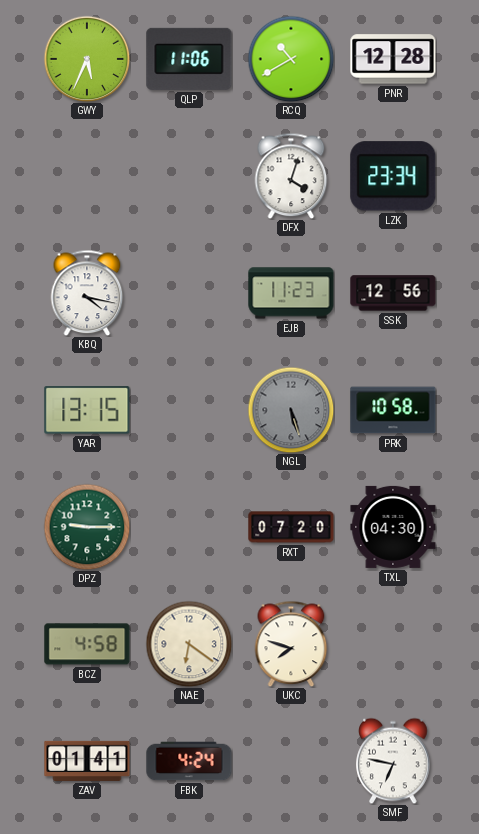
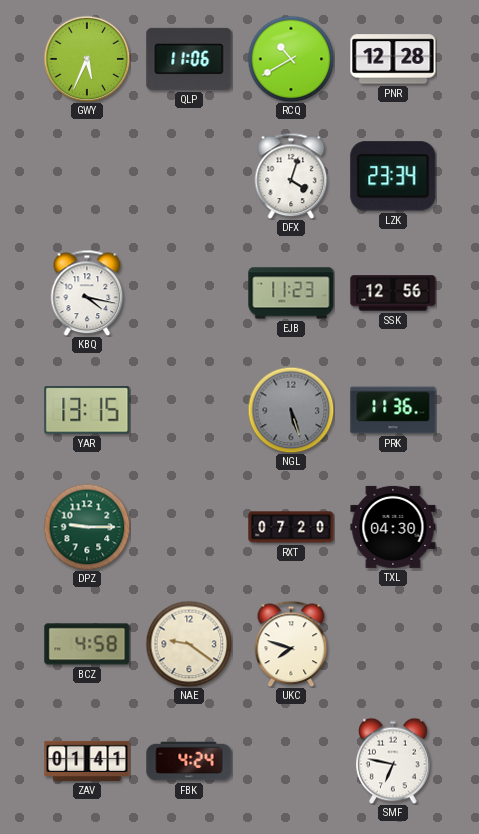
PRK: 10:58 -> 11:36
NAE: 6:21 -> 9:21
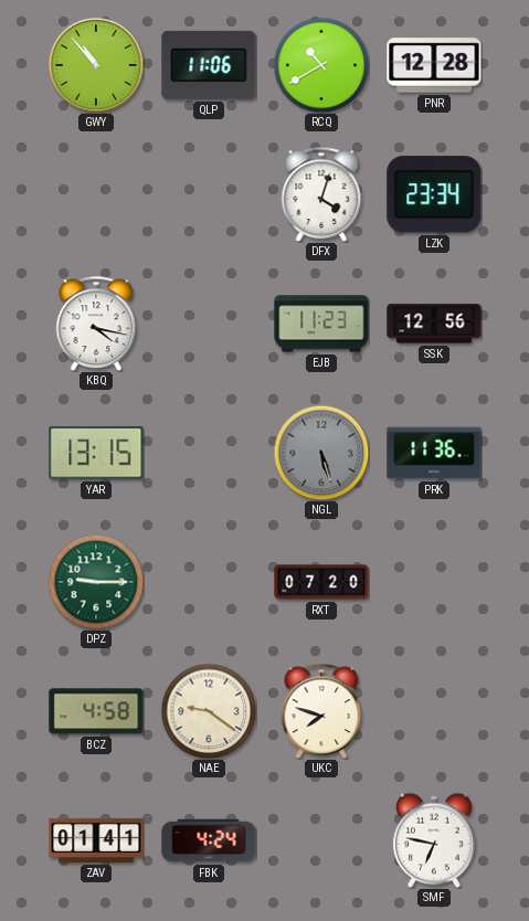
GWY: 5:34 -> 10:53
TXL: 04:30 -> none
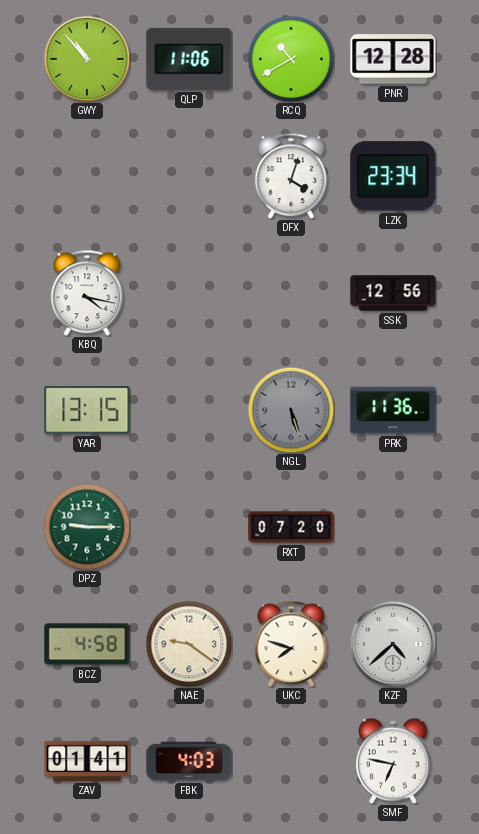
EJB: 11:23 -> none
KZF: none -> 4:38
FBK: 4:24 -> 4:03
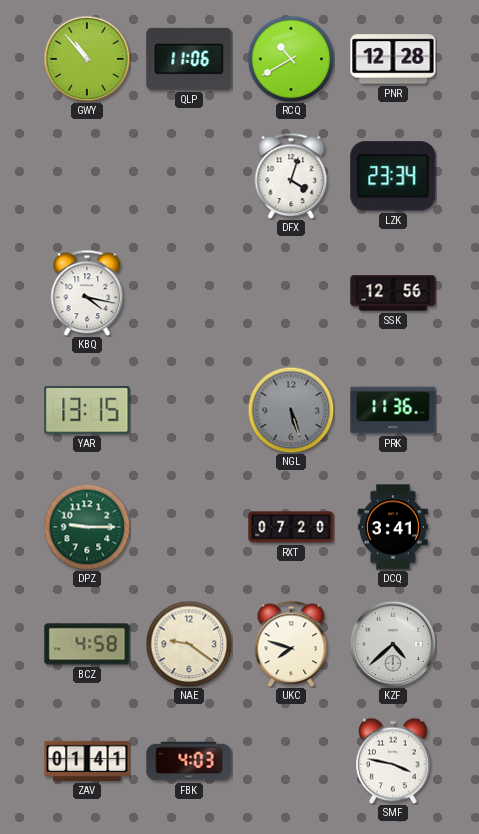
DCQ: none -> 3:41
SMF: 6:47 -> 3:47
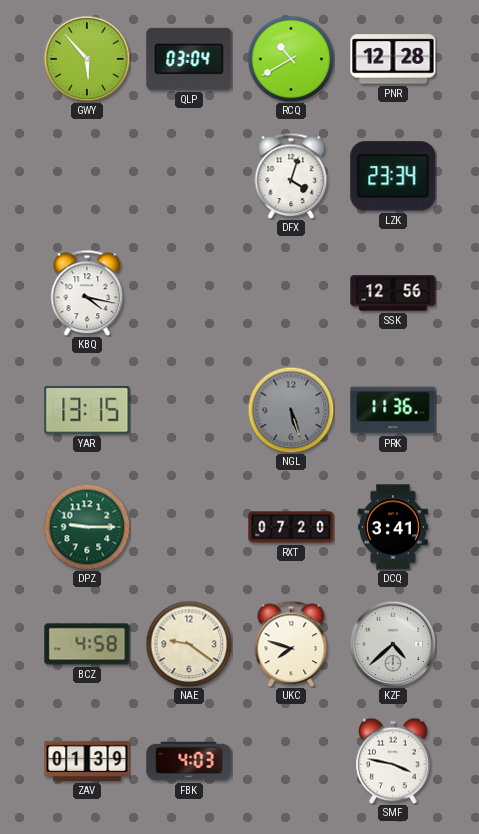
GWY: 10:53 -> 5:53
QLP: 11:06 -> 03:04
ZAV: 01:41 -> 01:39
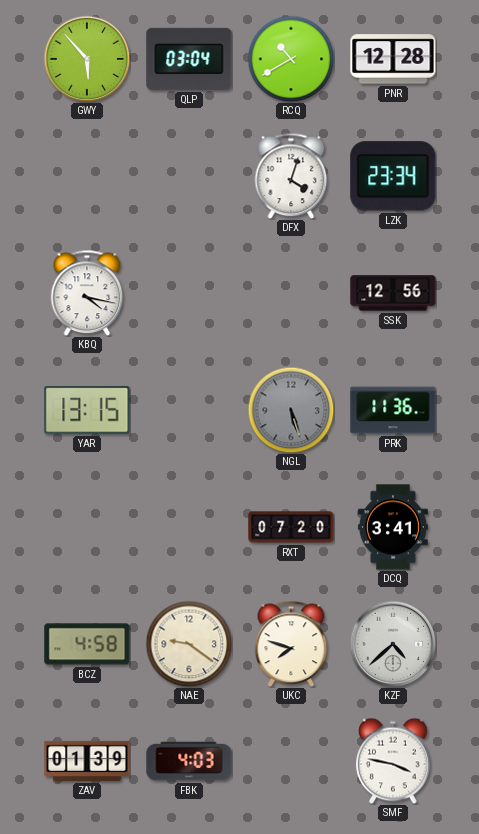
DPZ: 9:15 -> none
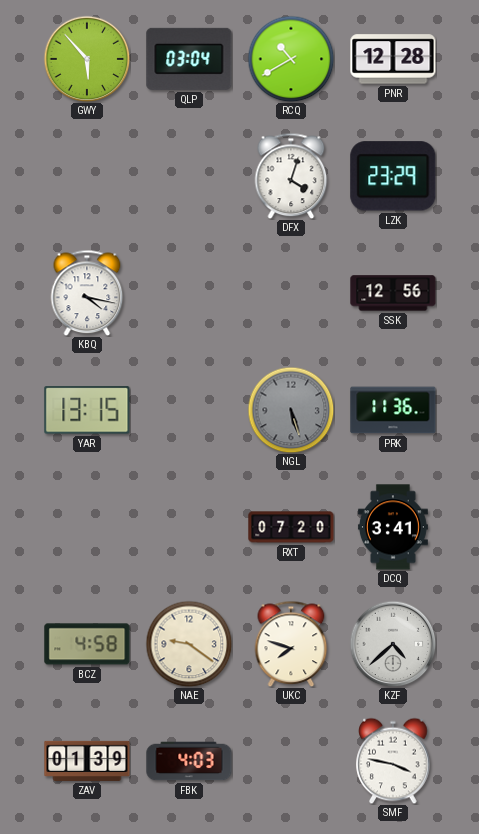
LZK: 23:34 -> 23:29
